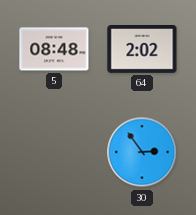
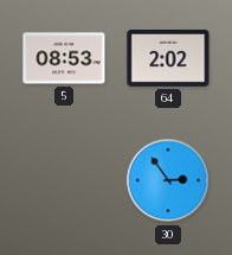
5: 08:48 -> 08:53
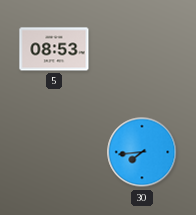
64: 2:02 -> none
30: 2:54 -> 7:44
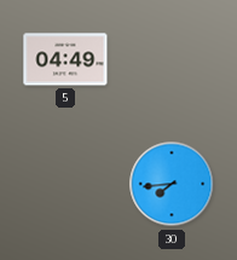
5: 08:53 -> 04:49
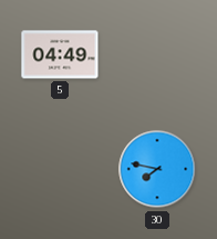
30: 7:44 -> 7:47
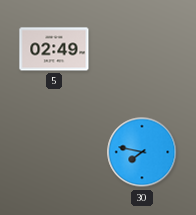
5: 04:49 -> 02:49
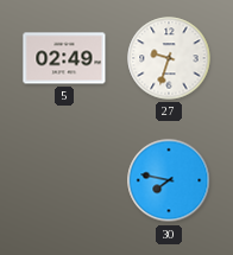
27: none -> 9:33
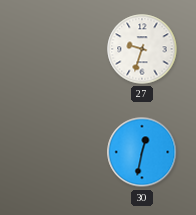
5: 02:49 -> none
30: 7:47 -> 12:32
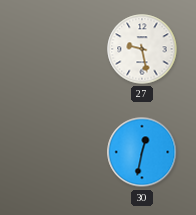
27: 9:33 -> 9:28
